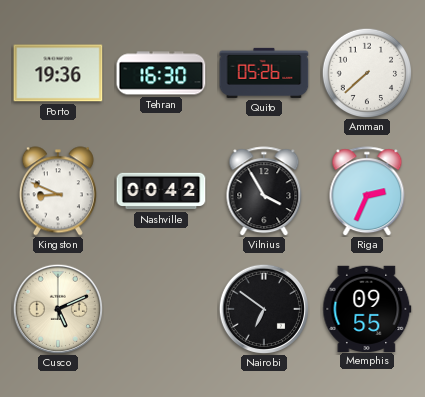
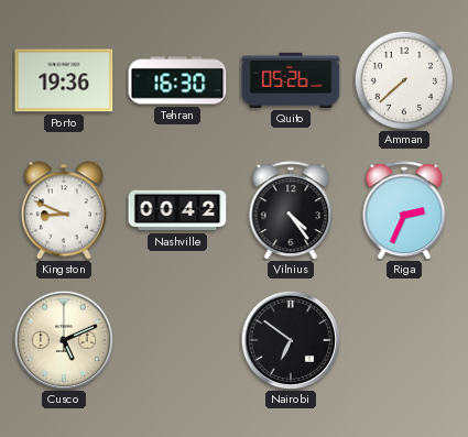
Vilnius: 3:55 -> 4:24
Memphis: 09:55 -> none
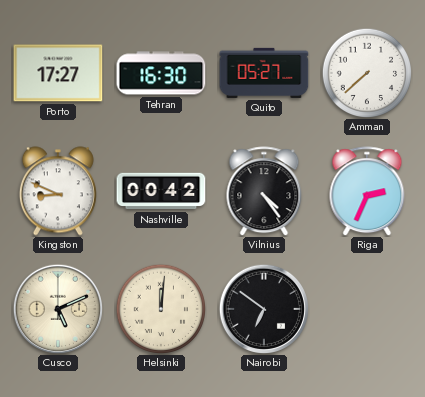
Porto: 19:36 -> 17:27
Quito: 05:26 -> 05:27
Helsinki: none -> 12:01
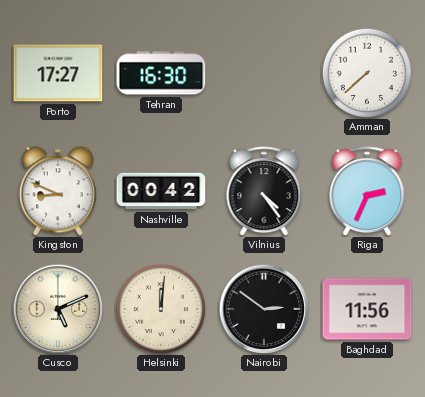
Quito: 05:27 -> none
Nairobi: 6:51 -> 2:51
Baghdad: none -> 11:56
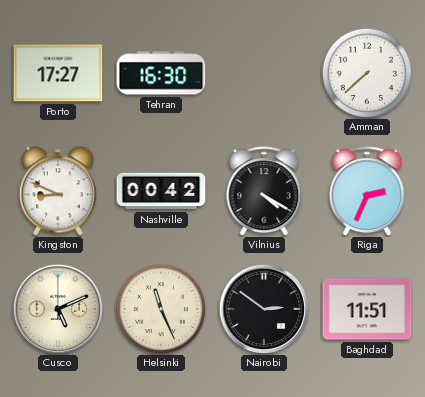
Vilnius: 4:24 -> 4:20
Helsinki: 12:01 -> 11:26
Baghdad: 11:56 -> 11:51
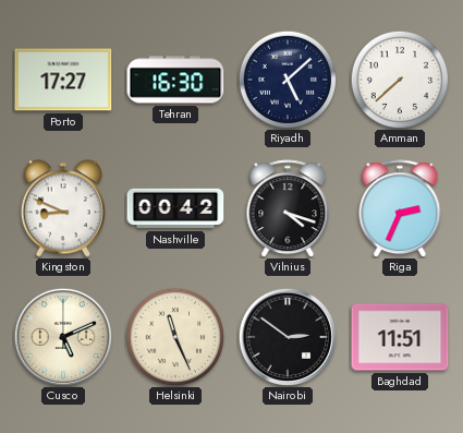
Riyadh: none -> 5:08
Vilnius: 4:20 -> 4:18
